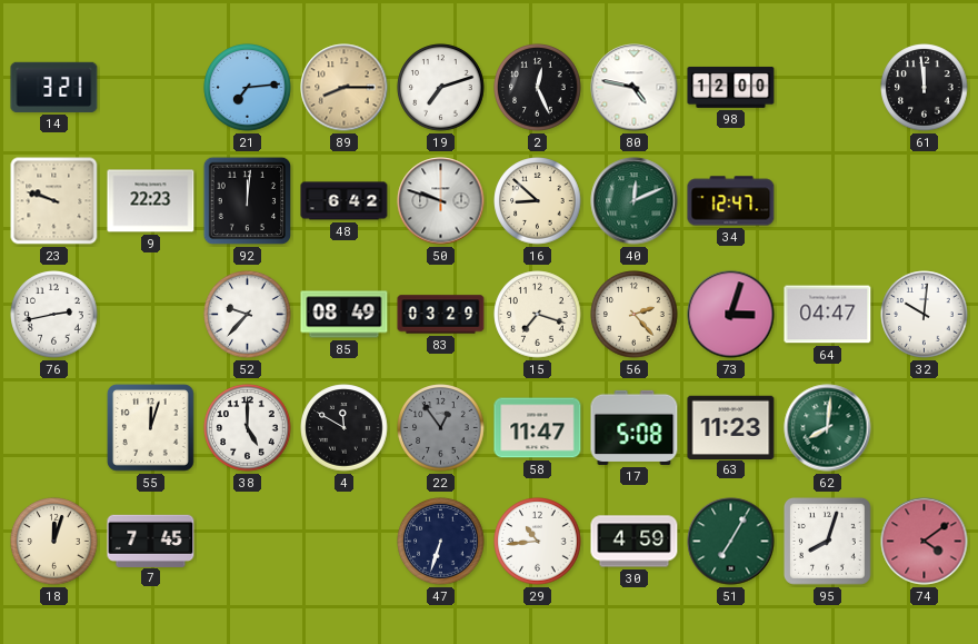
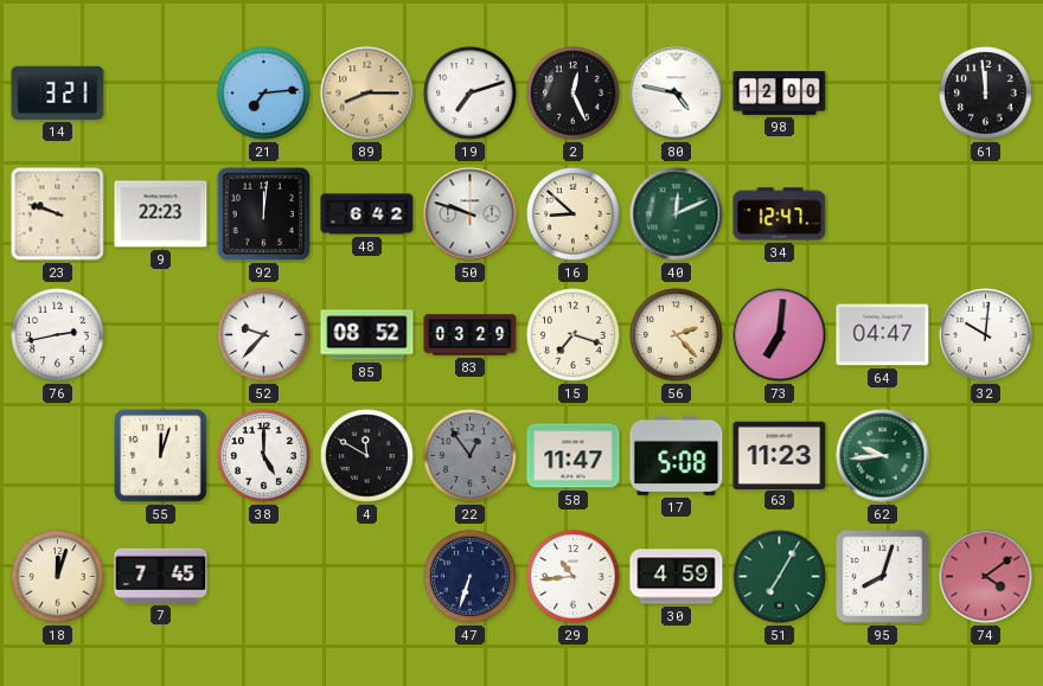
85: 08:49 -> 08:52
73: 3:03 -> 7:01
62: 8:01 -> 9:44
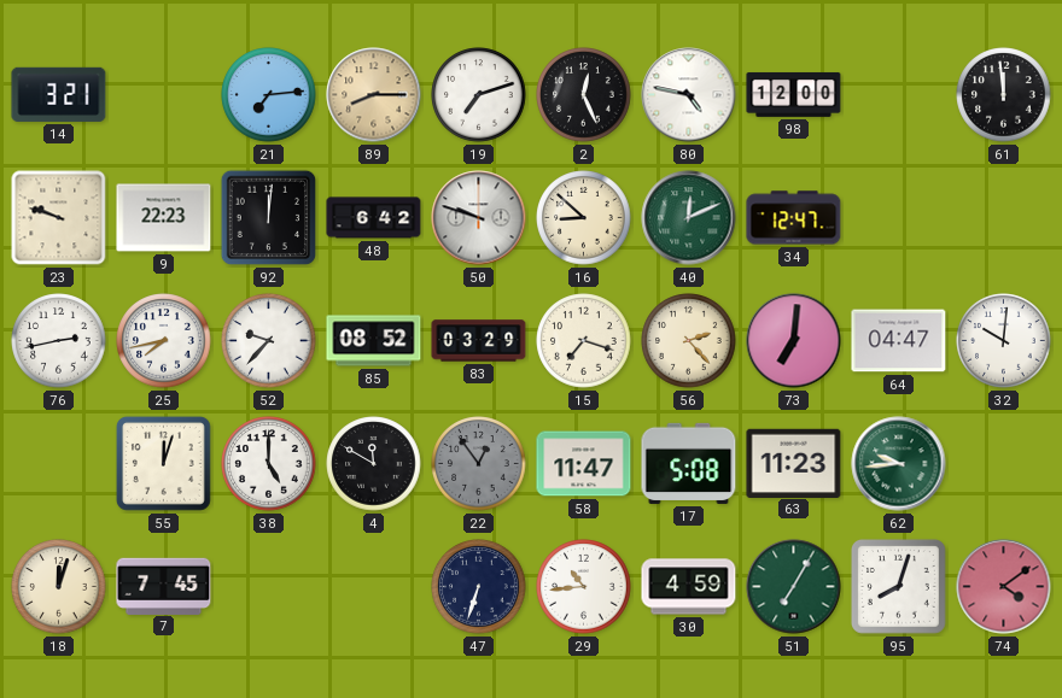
25: none -> 7:43
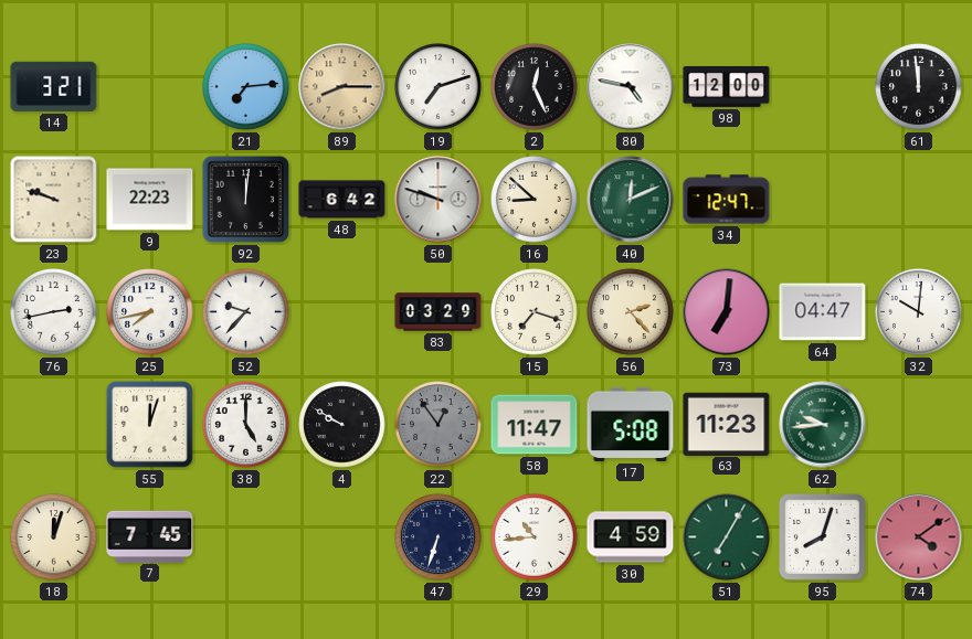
85: 08:52 -> none
4: 11:50 -> 9:50
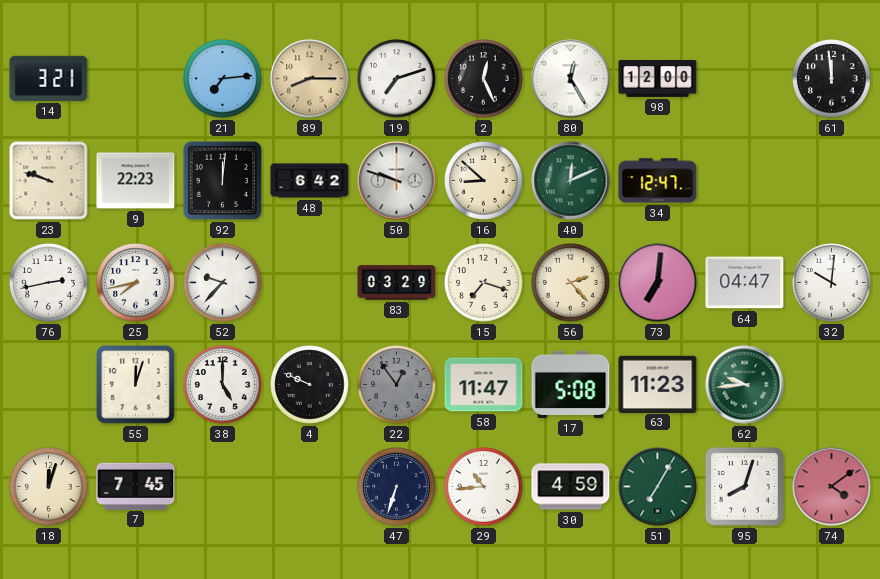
80: 4:47 -> 12:25
4: 9:50 -> 9:49
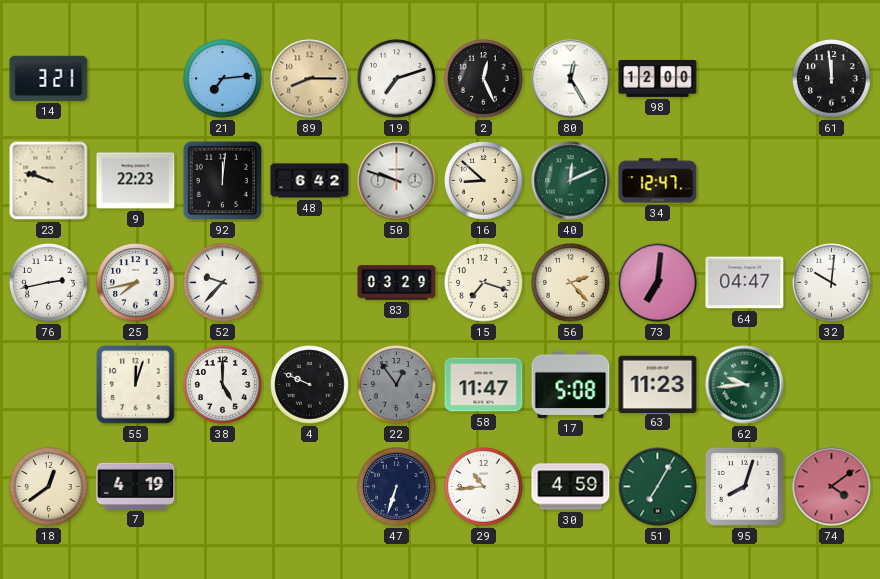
18: 12:03 -> 12:39
7: 7:45 -> 4:19
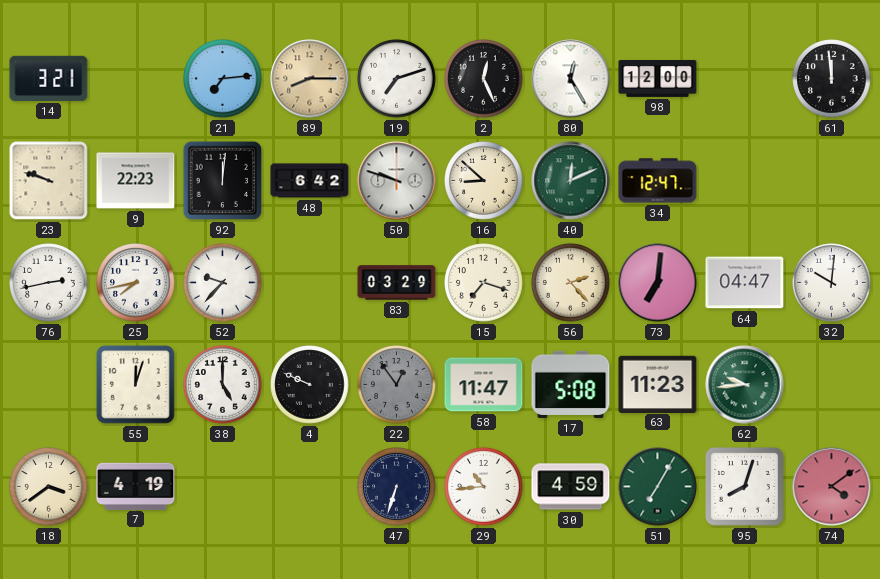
18: 12:39 -> 3:39
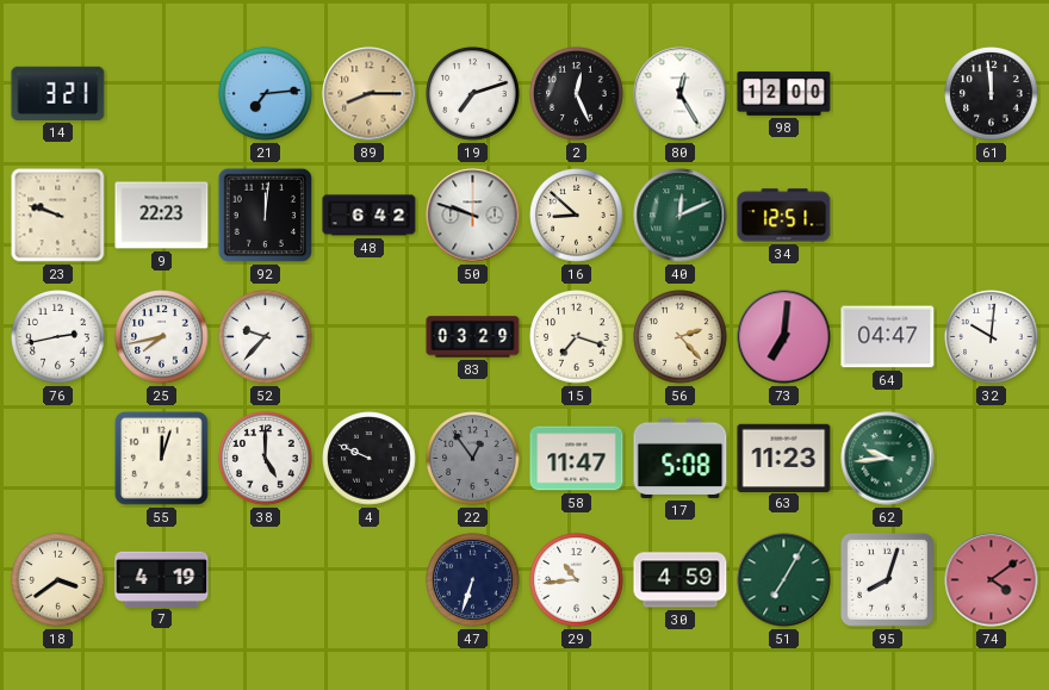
34: 12:47 -> 12:51
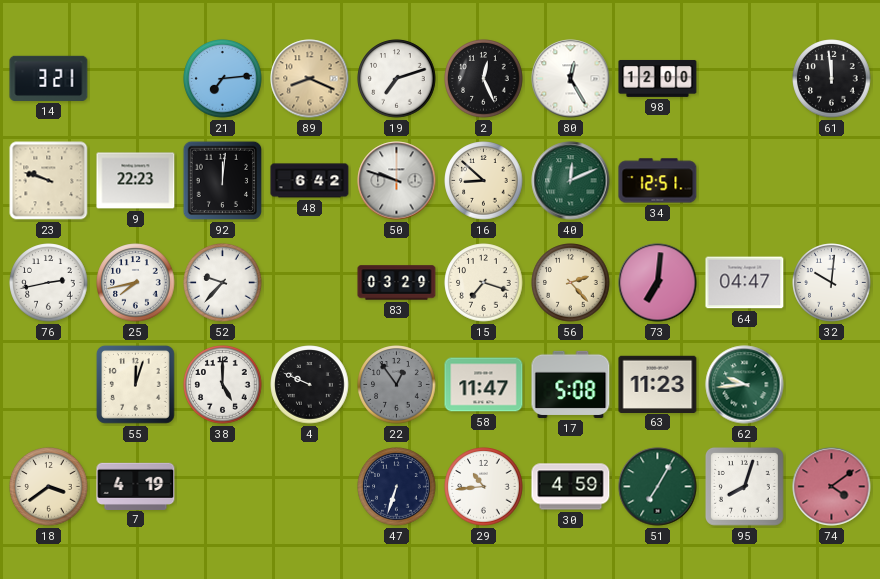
89: 8:15 -> 8:19
